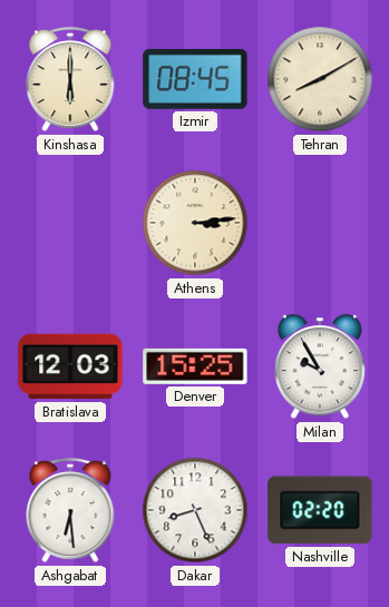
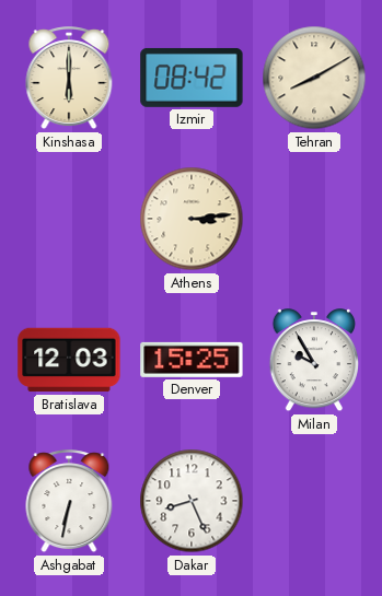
Izmir: 08:45 -> 08:42
Ashgabat: 6:29 -> 6:32
Nashville: 02:20 -> none
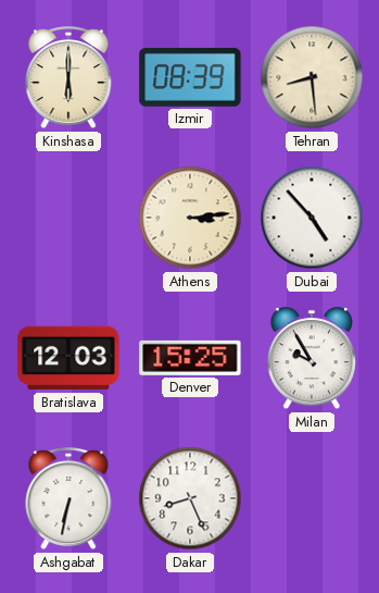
Izmir: 08:42 -> 08:39
Tehran: 8:10 -> 8:29
Dubai: none -> 4:53
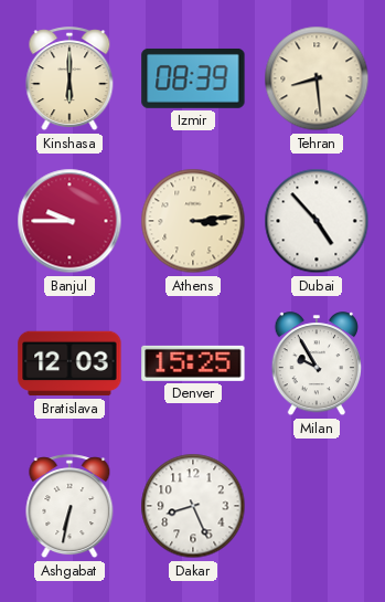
Banjul: none -> 9:45
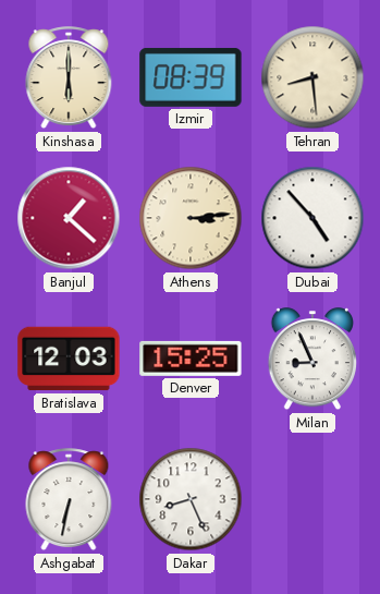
Banjul: 9:45 -> 1:22
Milan: 9:55 -> 8:56
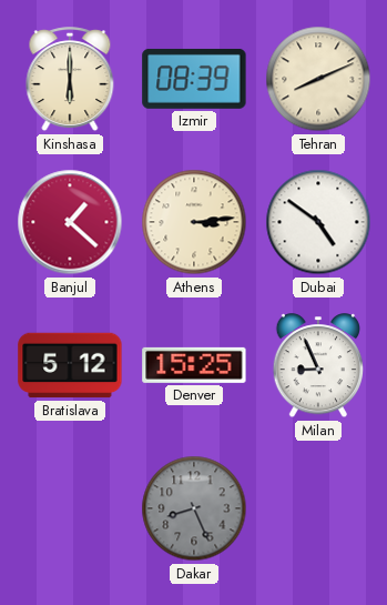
Tehran: 8:29 -> 8:11
Dubai: 4:53 -> 4:51
Bratislava: 12:03 -> 5:12
Ashgabat: 6:32 -> none
Dakar dial: white -> grey
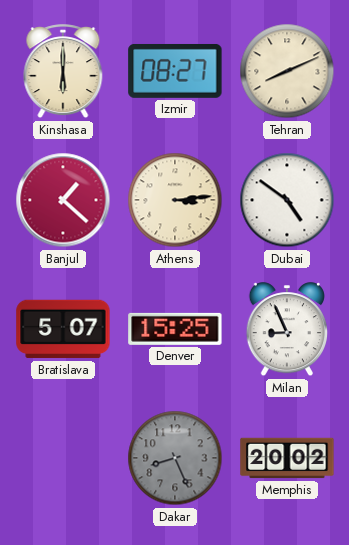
Izmir: 08:39 -> 08:27
Bratislava: 5:12 -> 5:07
Memphis: none -> 20:02
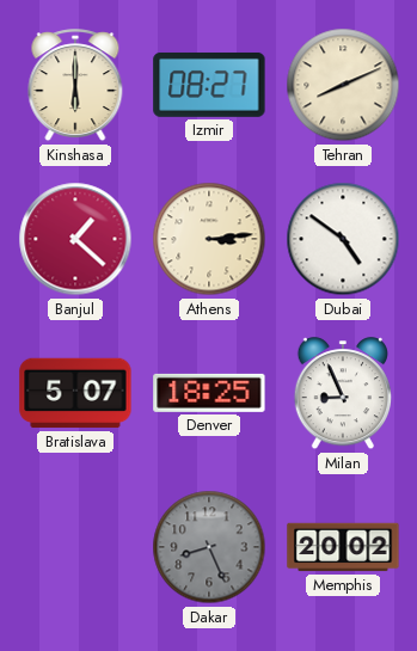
Denver: 15:25 -> 18:25
